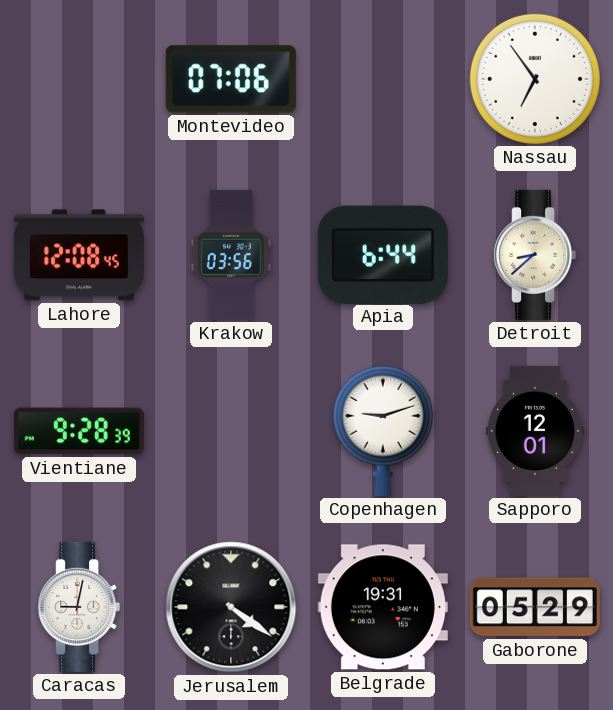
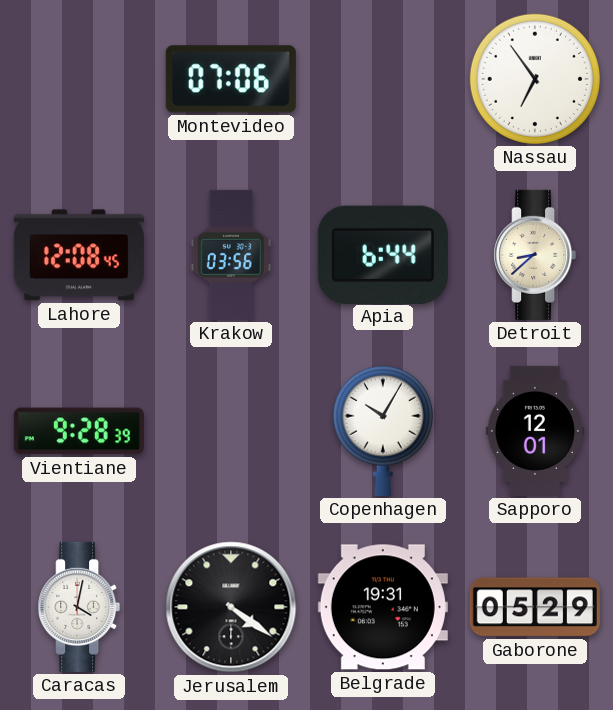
Copenhagen: 9:12 -> 10:05
Caracas: 9:02 -> 4:02
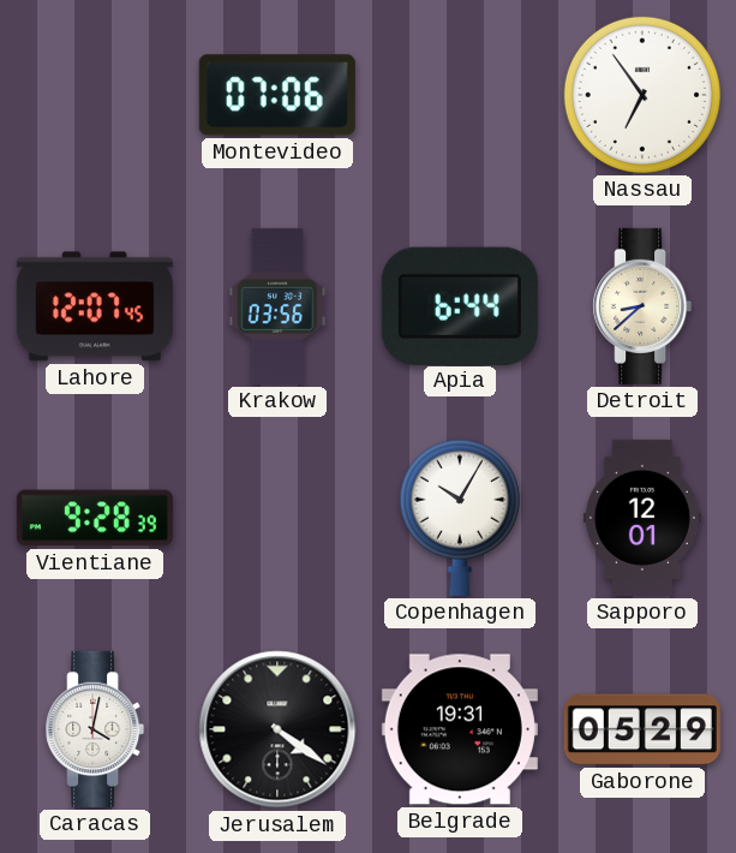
Lahore: 12:08 -> 12:07
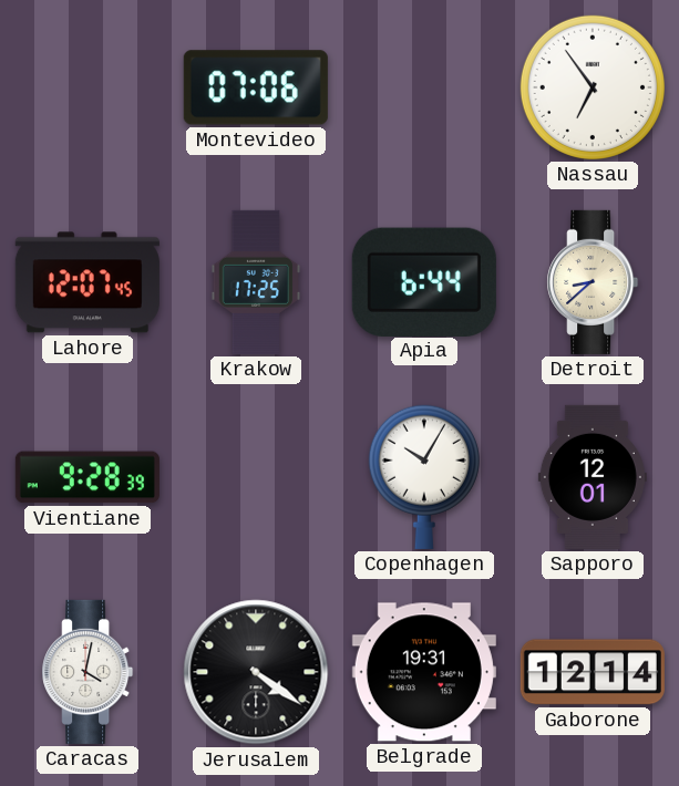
Krakow: 03:56 -> 17:25
Gaborone: 05:29 -> 12:14
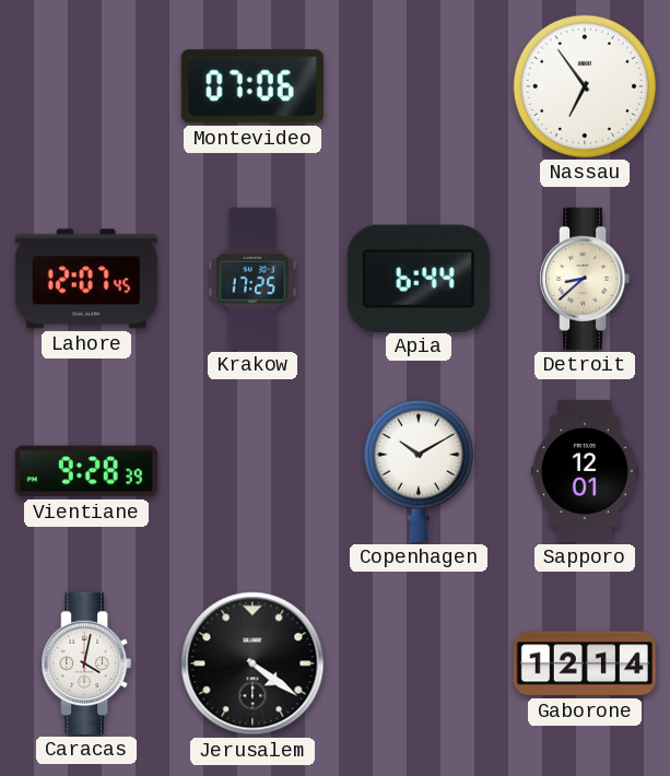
Copenhagen: 10:05 -> 10:10
Belgrade: 19:31 -> none
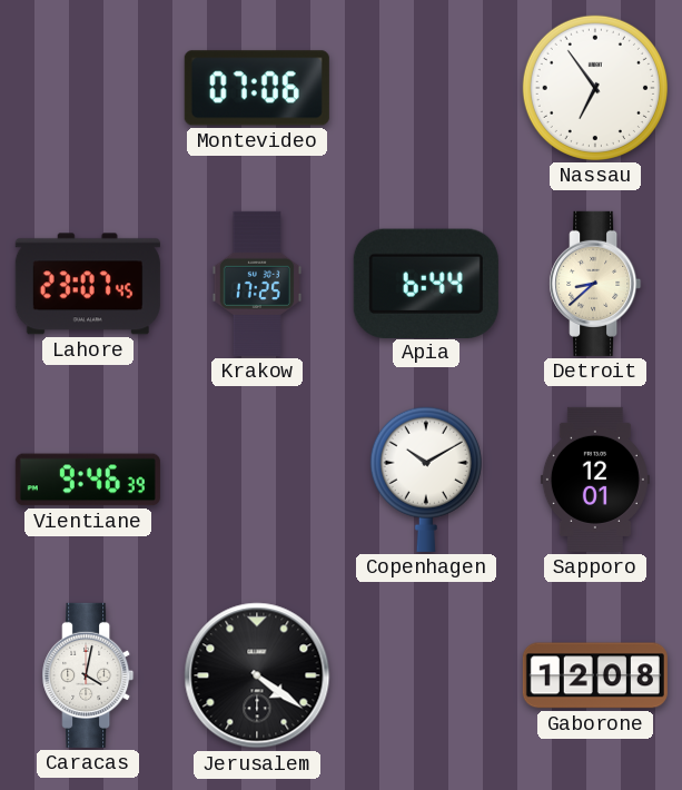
Lahore: 12:07 -> 23:07
Vientiane: 9:28 -> 9:46
Gaborone: 12:14 -> 12:08
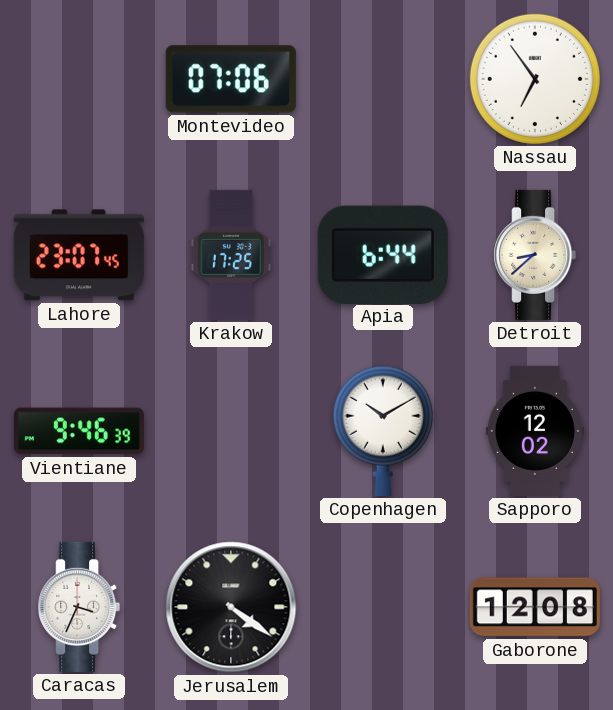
Sapporo: 12:01 -> 12:02
Caracas: 4:02 -> 3:34
